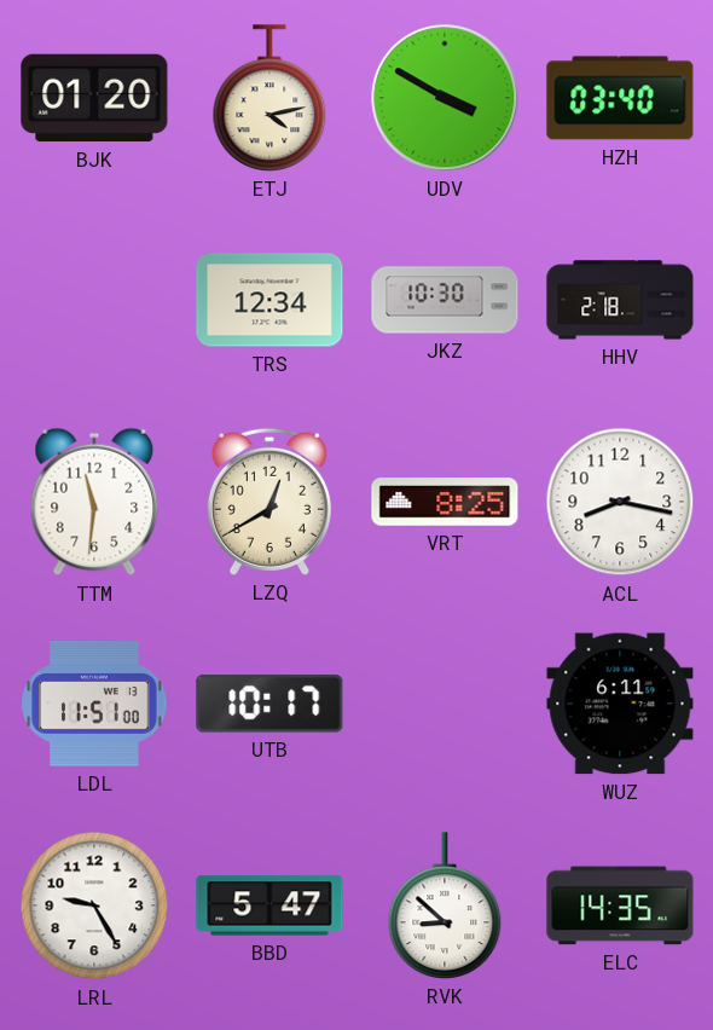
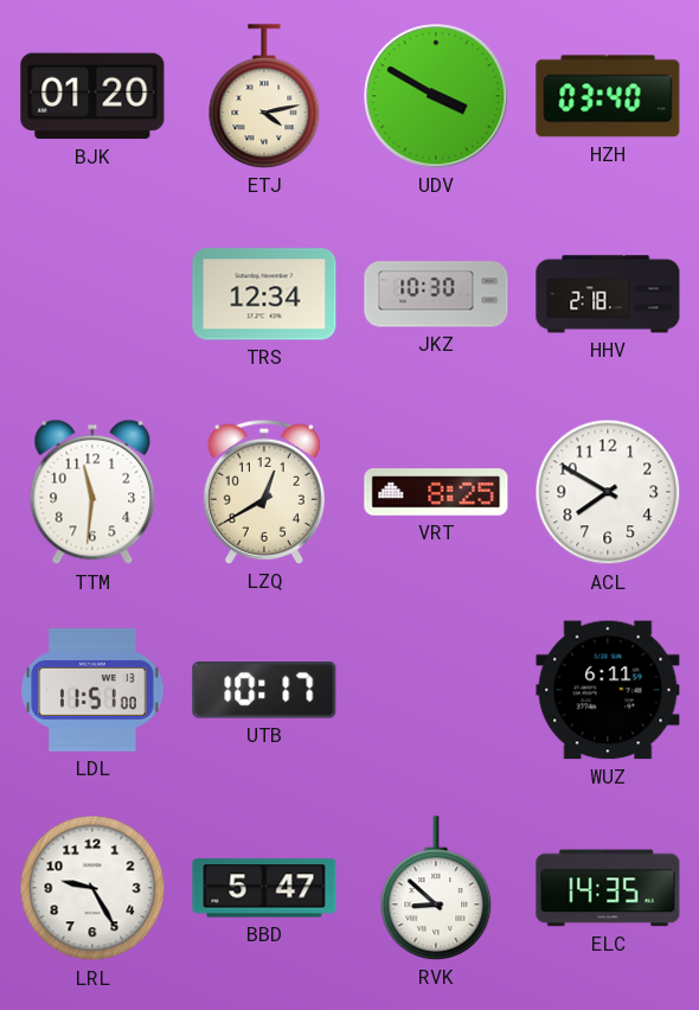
ACL: 8:17 -> 7:50
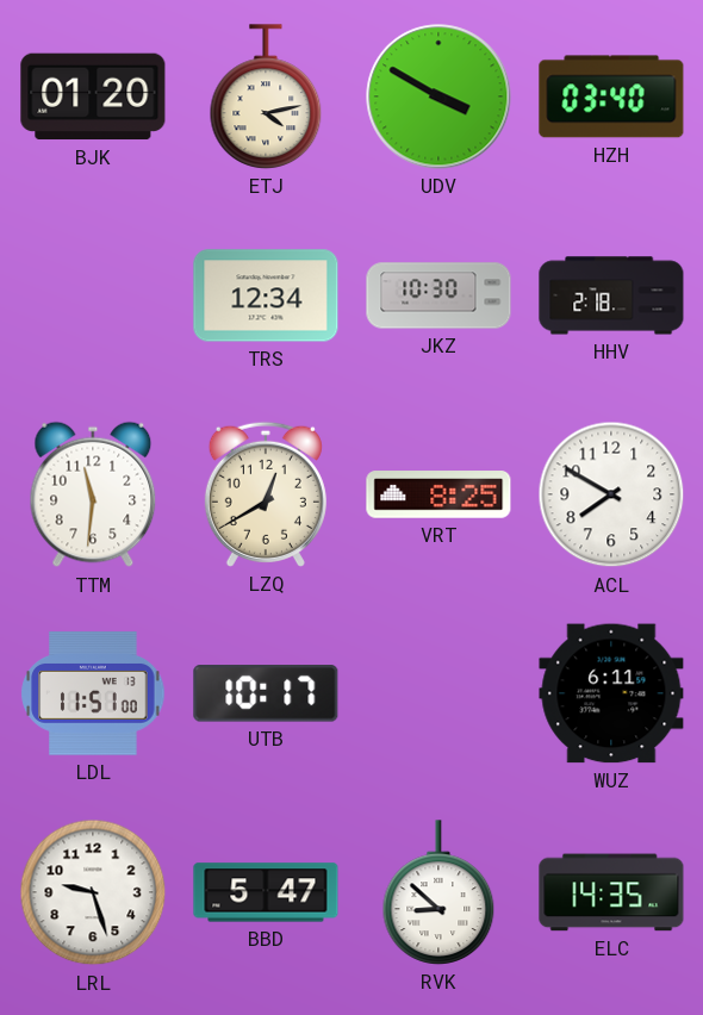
LRL: 9:25 -> 9:27
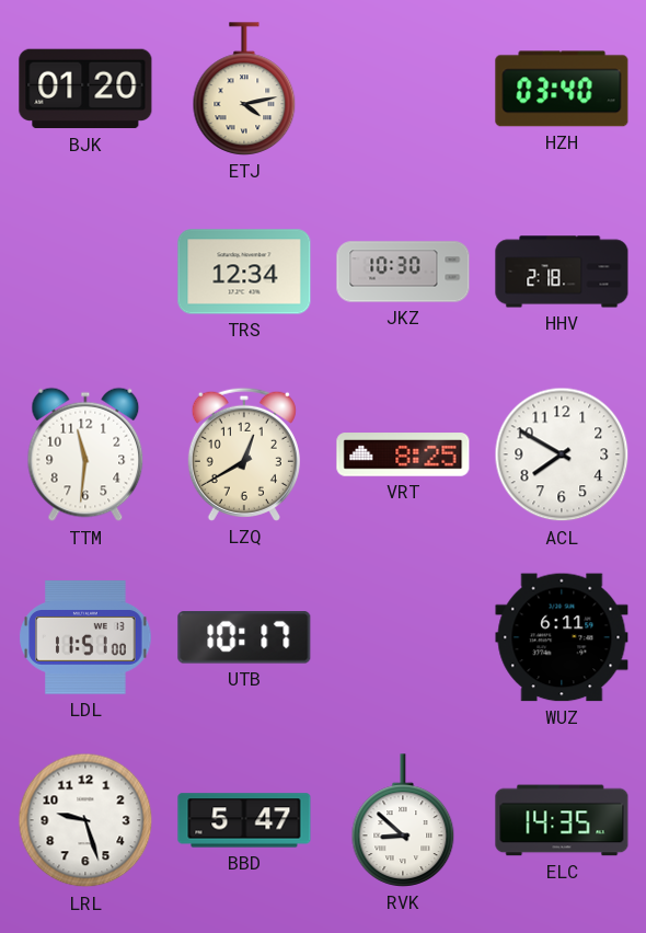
UDV: 3:50 -> none
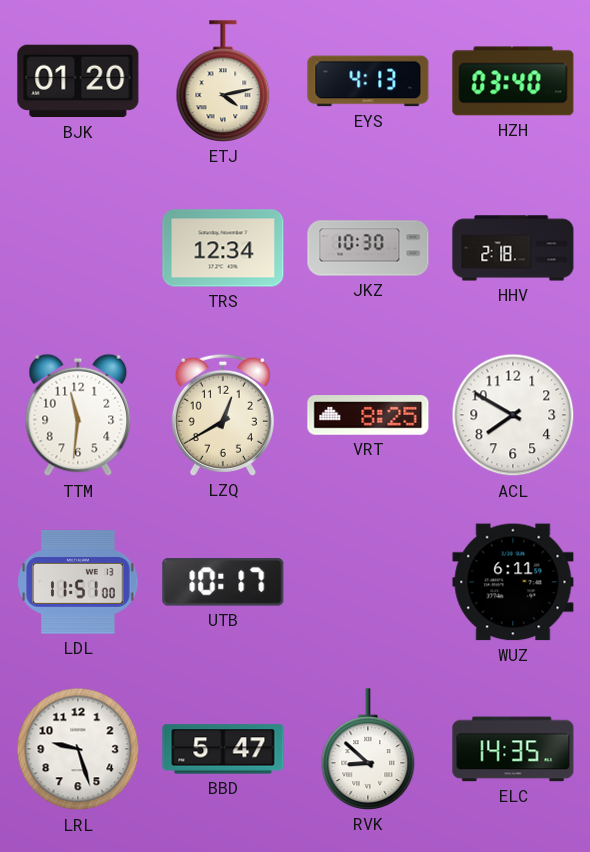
EYS: none -> 4:13
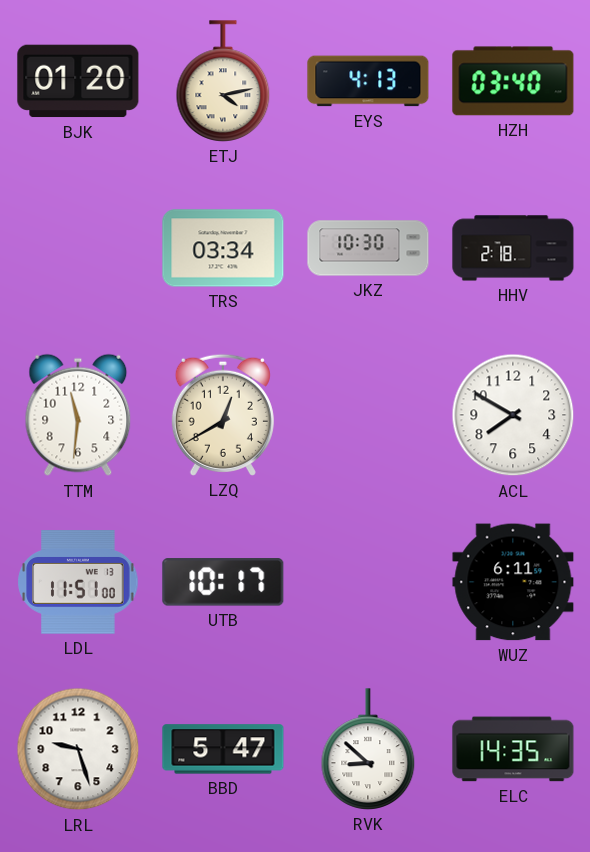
TRS: 12:34 -> 03:34
VRT: 8:25 -> none
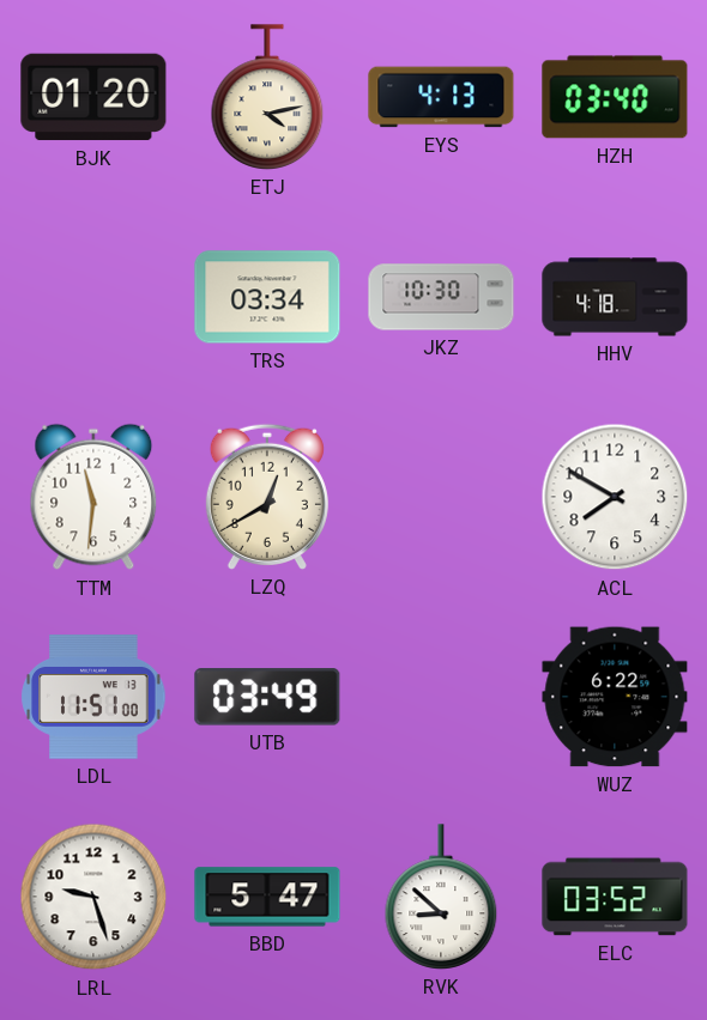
HHV: 2:18 -> 4:18
UTB: 10:17 -> 03:49
WUZ: 6:11 -> 6:22
ELC: 14:35 -> 03:52
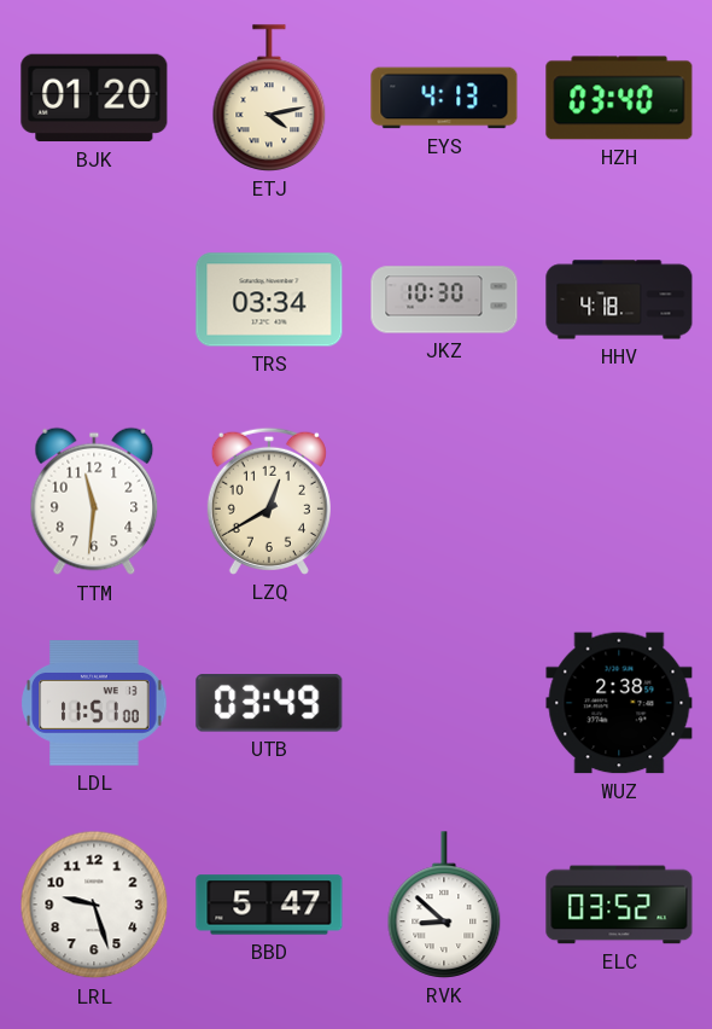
ACL: 7:50 -> none
WUZ: 6:22 -> 2:38
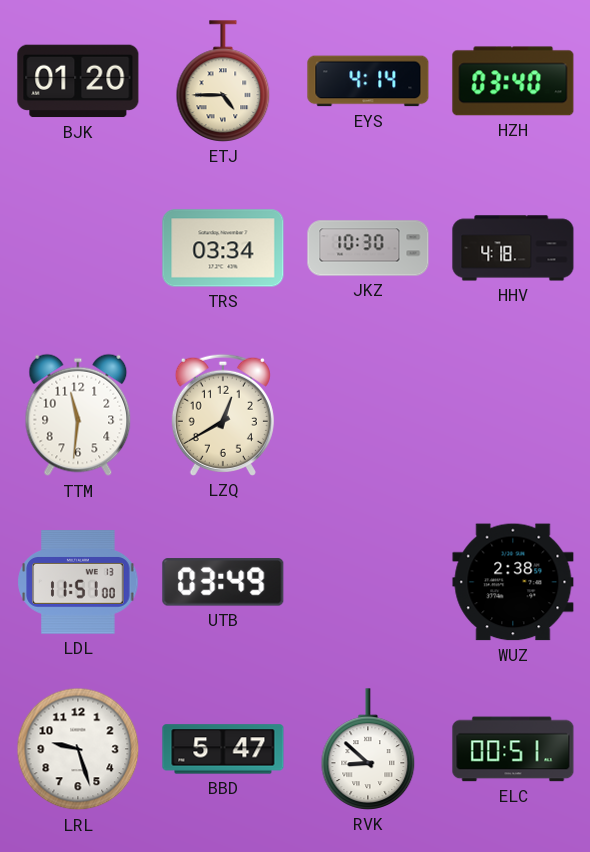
ETJ: 4:13 -> 4:45
EYS: 4:13 -> 4:14
ELC: 03:52 -> 00:51
